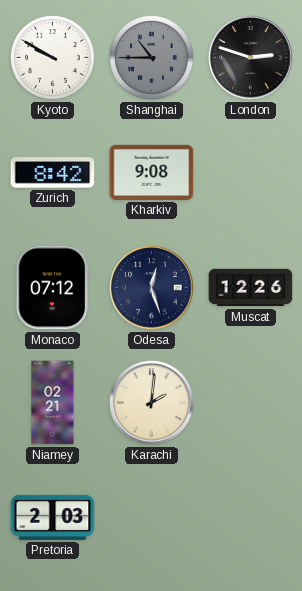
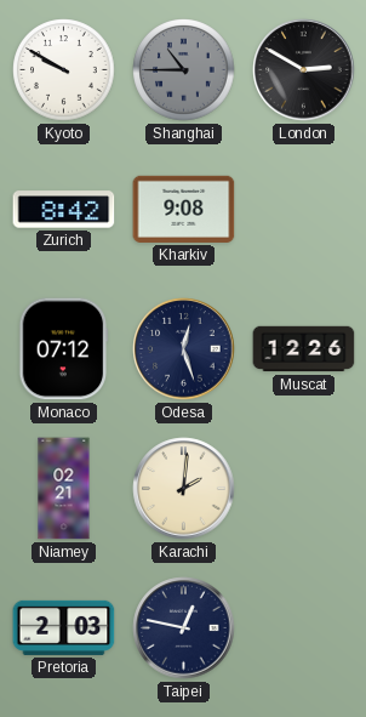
London: 2:48 -> 2:50
Taipei: none -> 12:47
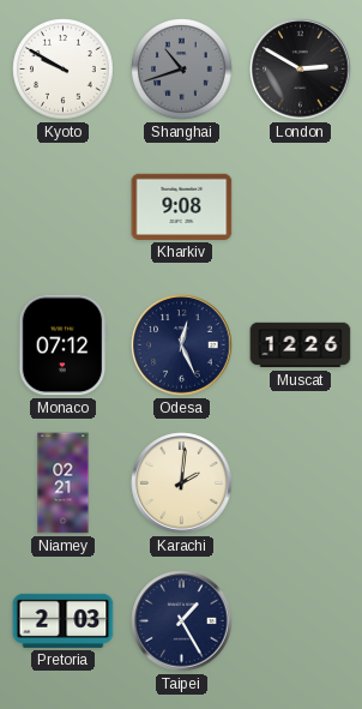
Shanghai: 10:45 -> 10:42
Zurich: 8:42 -> none
Odesa: 12:27 -> 12:26
Taipei: 12:47 -> 1:25
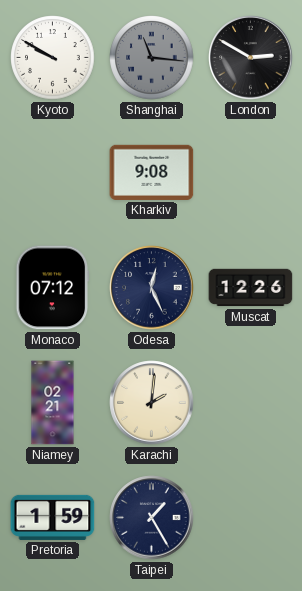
Shanghai: 10:42 -> 11:16
Pretoria: 2:03 -> 1:59
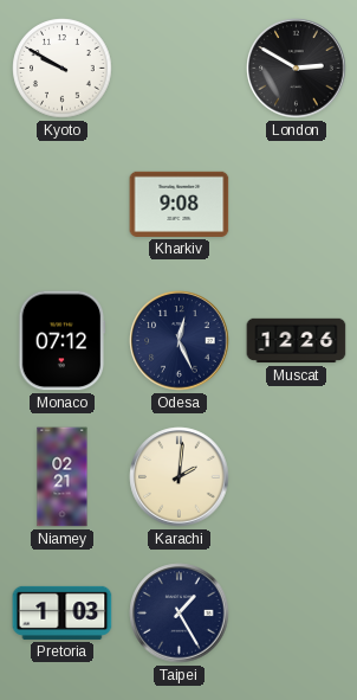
Shanghai: 11:16 -> none
Pretoria: 1:59 -> 1:03
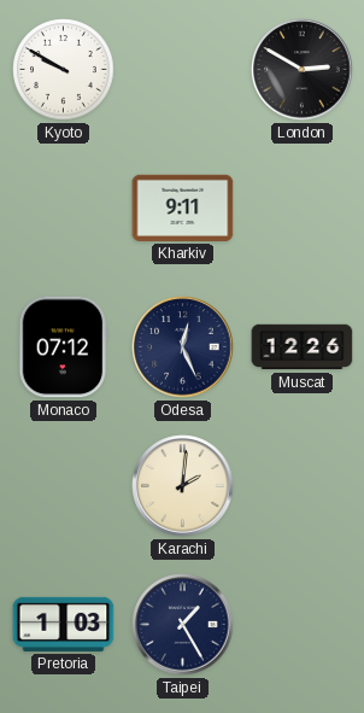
Kharkiv: 9:08 -> 9:11
Niamey: 02:21 -> none
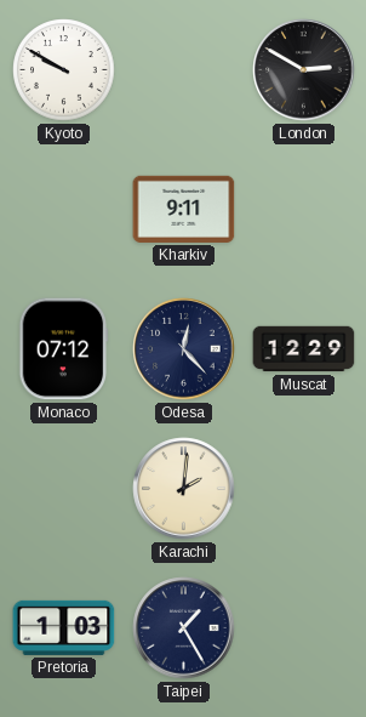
Odesa: 12:26 -> 12:23
Muscat: 12:26 -> 12:29
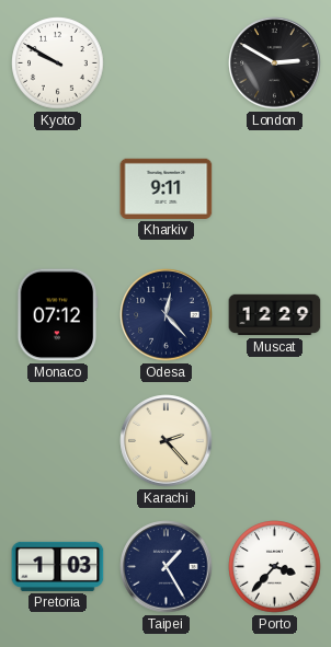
Karachi: 2:01 -> 2:23
Porto: none -> 3:37
